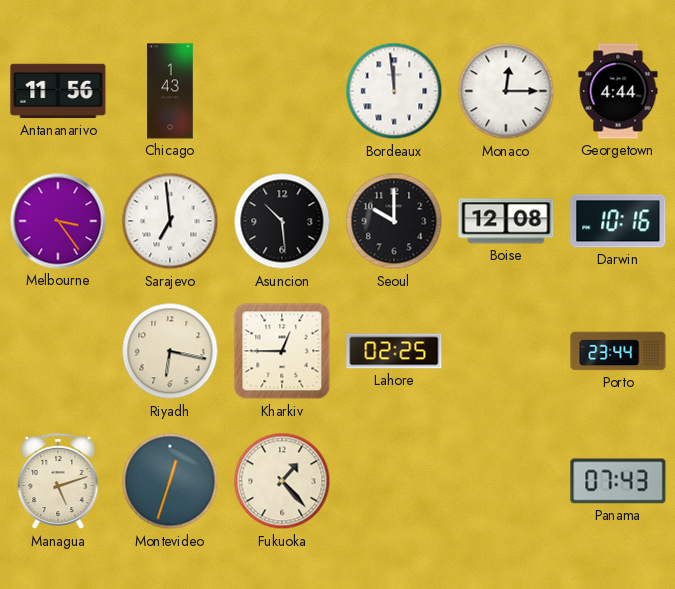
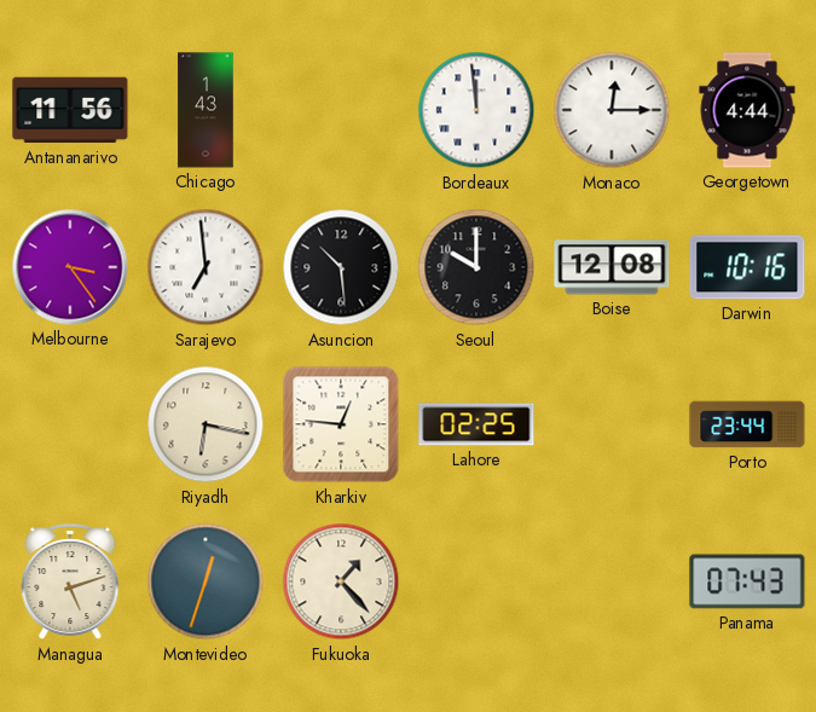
Kharkiv: 12:45 -> 12:46
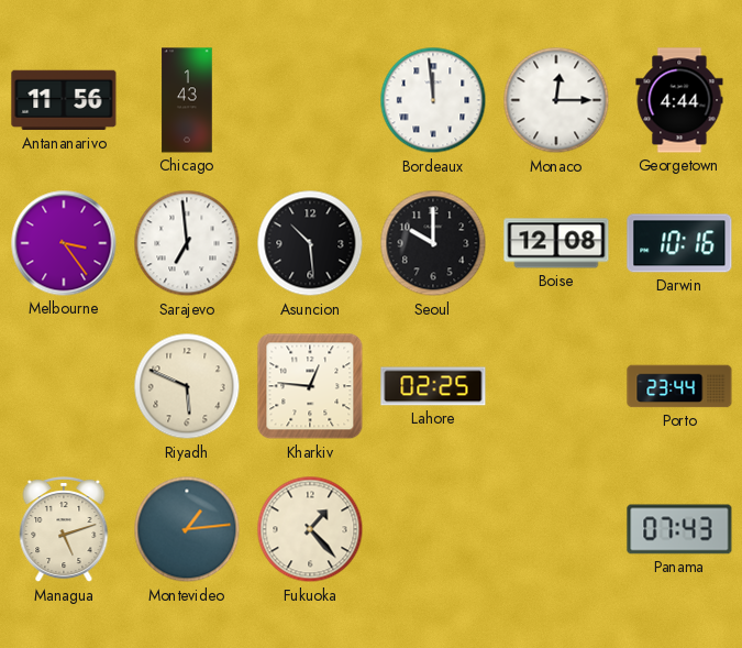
Riyadh: 6:17 -> 5:49
Montevideo: 12:33 -> 1:14
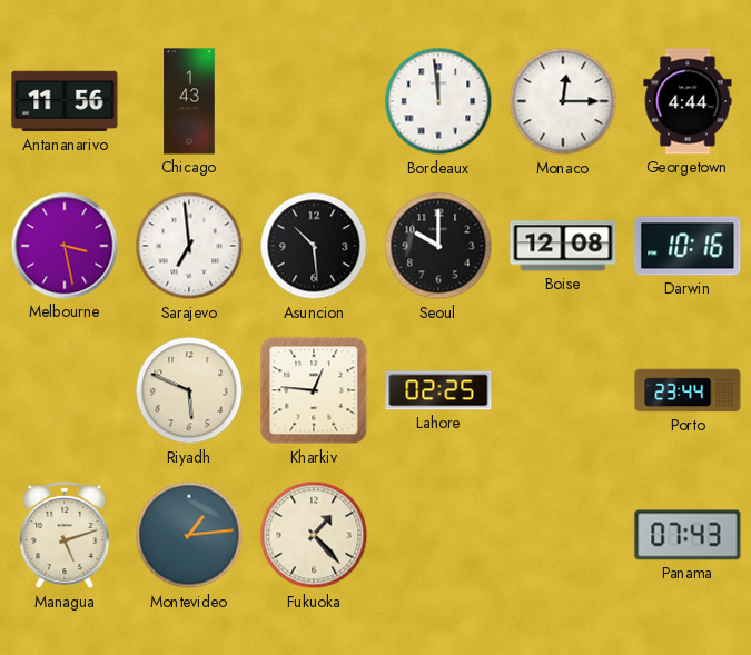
Melbourne: 3:24 -> 3:28
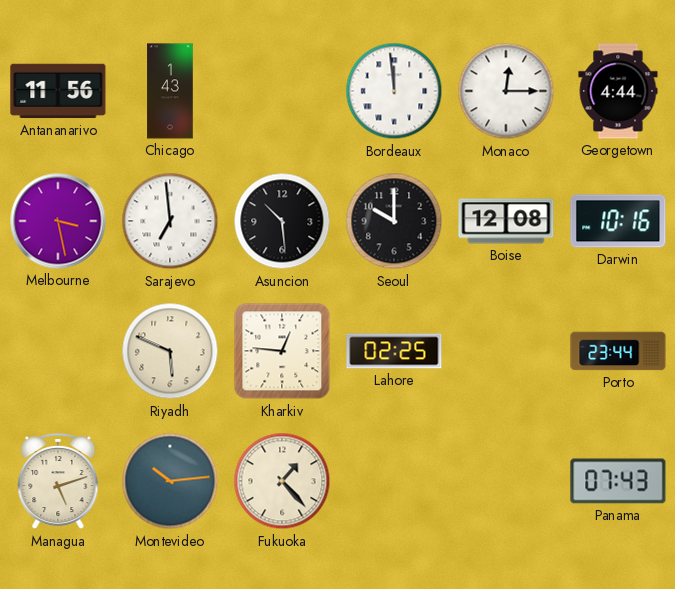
Montevideo: 1:14 -> 10:14
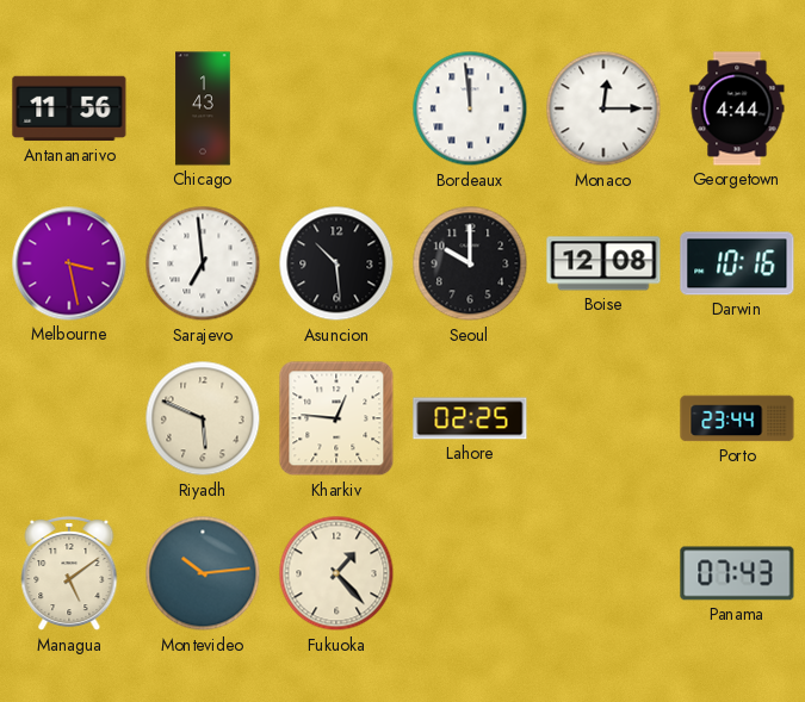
Managua: 5:12 -> 5:09
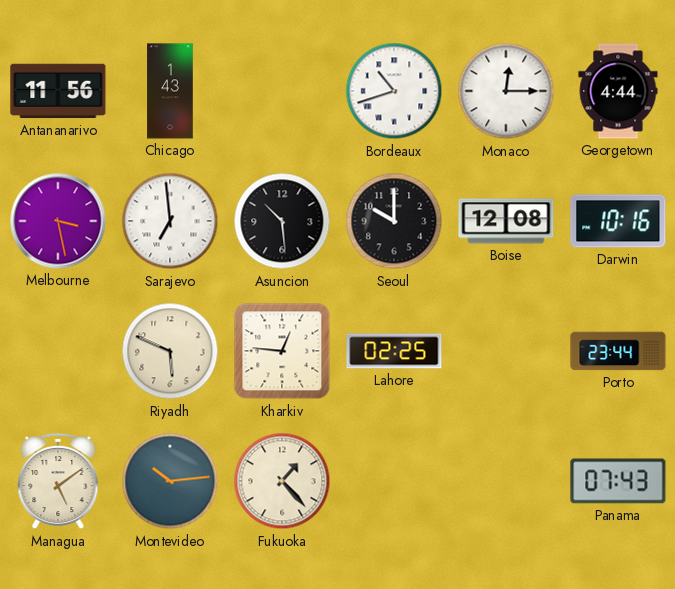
Bordeaux: 11:59 -> 10:42
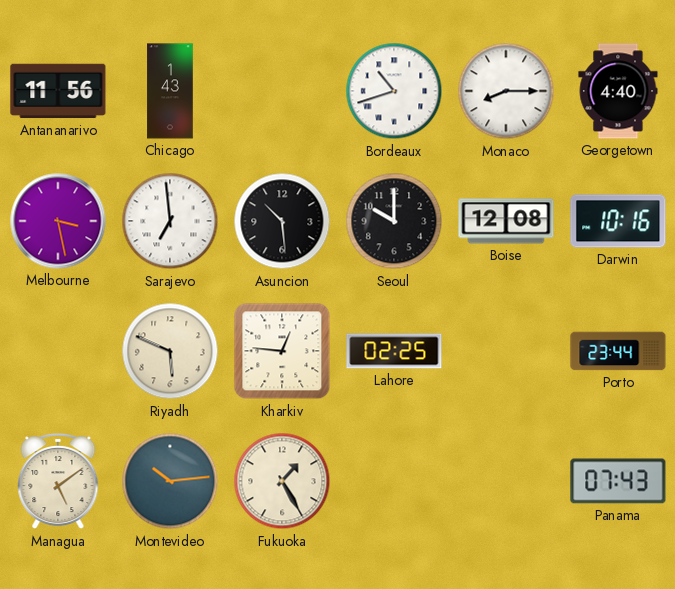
Monaco: 12:15 -> 8:15
Georgetown: 4:44 -> 4:40
Fukuoka: 1:23 -> 1:25
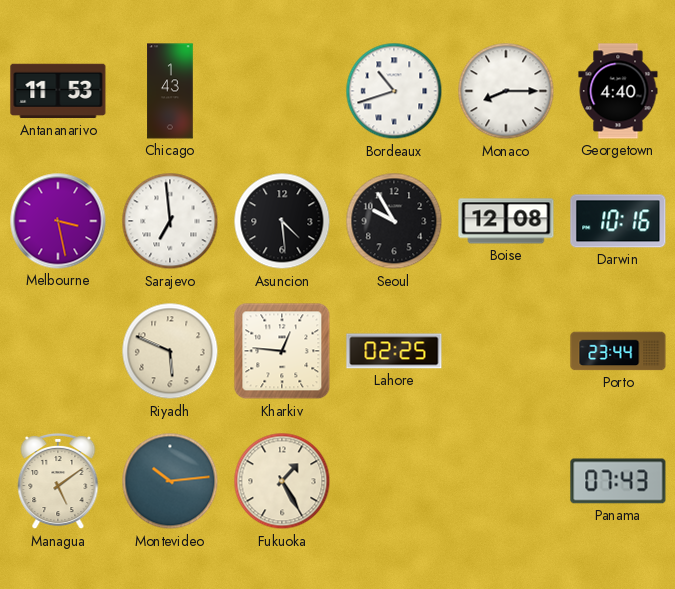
Antananarivo: 11:56 -> 11:53
Asuncion: 10:29 -> 4:29
Seoul: 10:00 -> 9:55
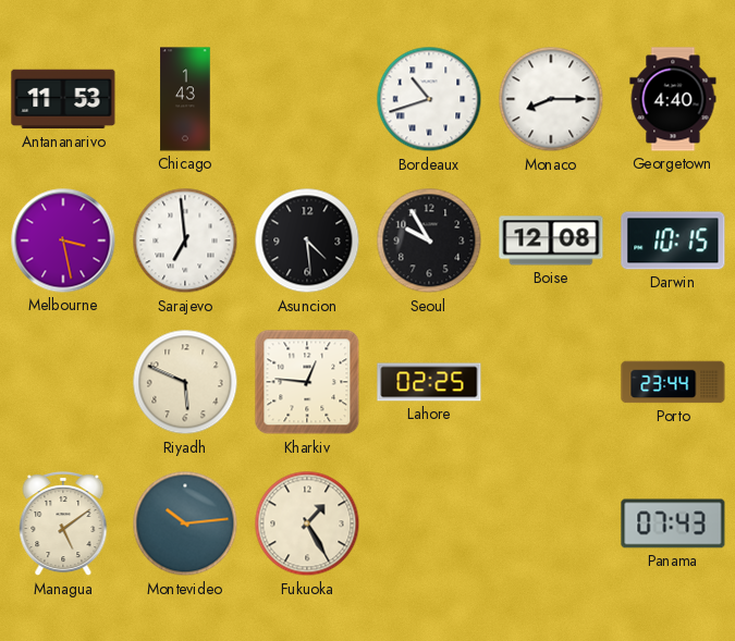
Darwin: 10:16 -> 10:15
